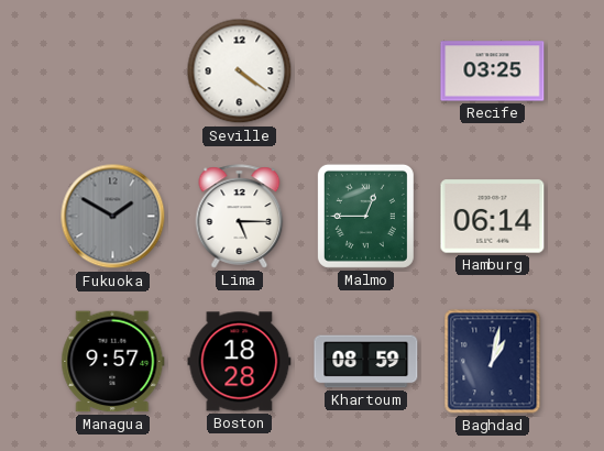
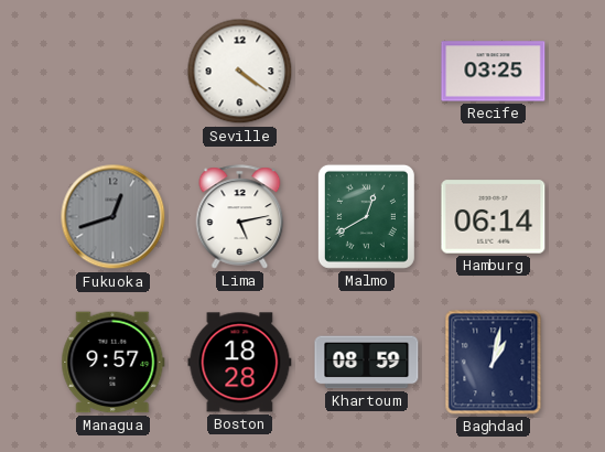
Fukuoka: 1:50 -> 12:42
Lima: 5:15 -> 5:13
Malmo: 12:45 -> 12:40
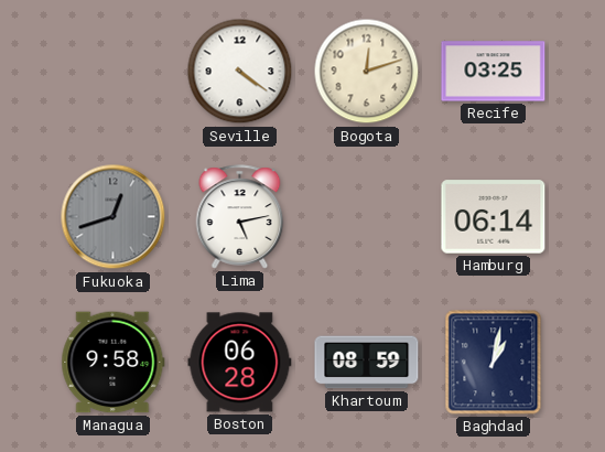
Bogota: none -> 12:12
Malmo: 12:40 -> none
Managua: 9:57 -> 9:58
Boston: 18:28 -> 06:28
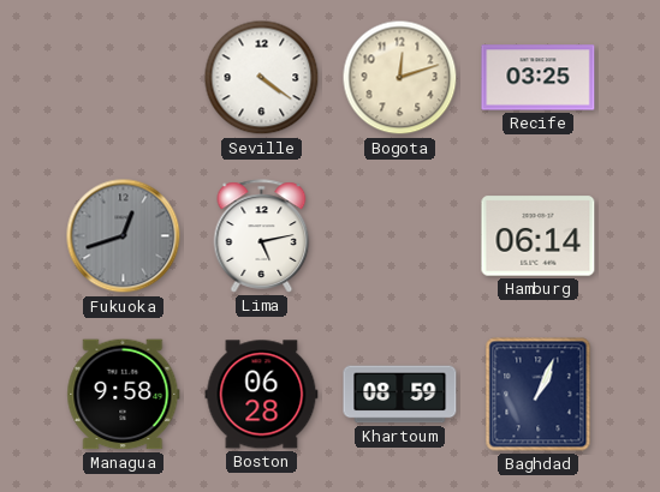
Baghdad: 1:02 -> 1:04
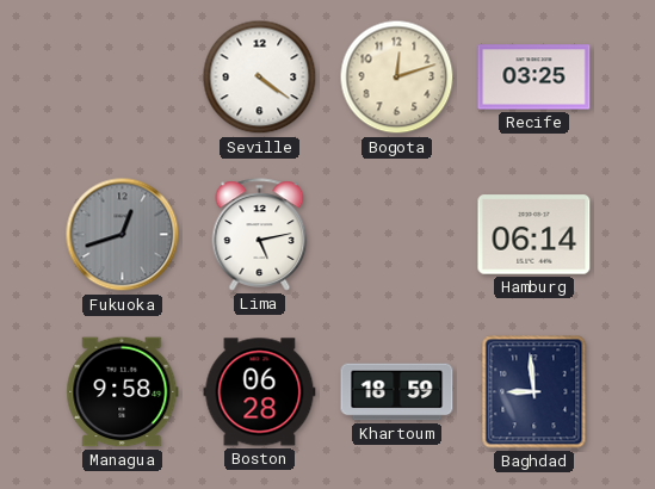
Khartoum: 08:59 -> 18:59
Baghdad: 1:04 -> 8:59
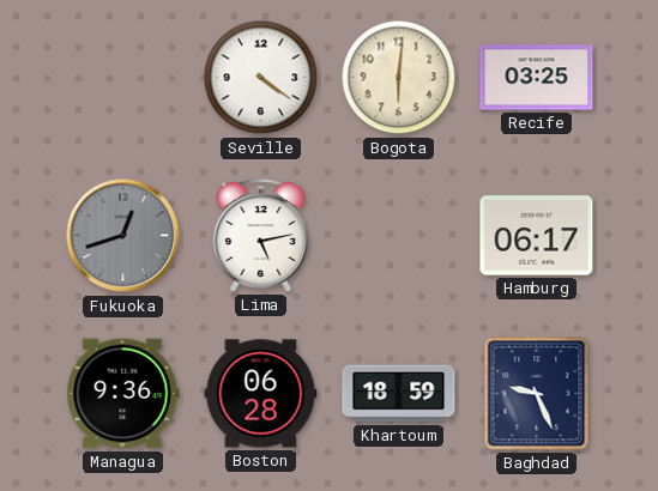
Bogota: 12:12 -> 6:01
Hamburg: 06:14 -> 06:17
Managua: 9:58 -> 9:36
Baghdad: 8:59 -> 9:26
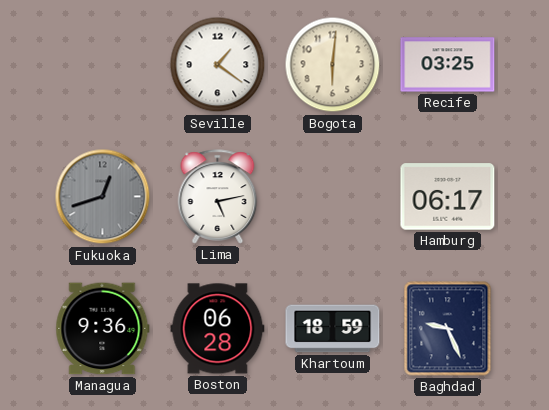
Seville: 4:21 -> 1:21
